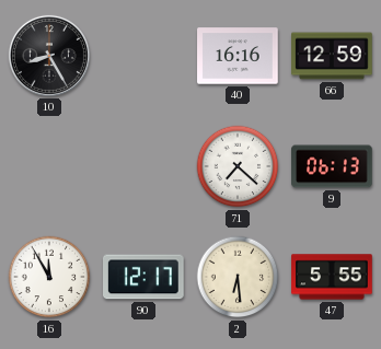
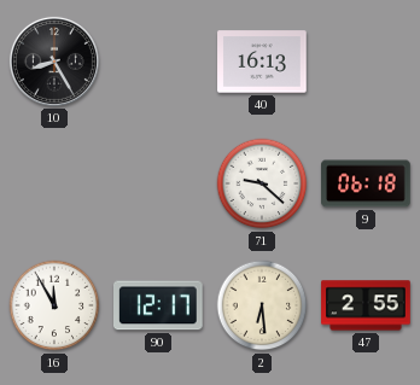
40: 16:16 -> 16:13
66: 12:59 -> none
71: 7:22 -> 9:22
9: 06:13 -> 06:18
47: 5:55 -> 2:55
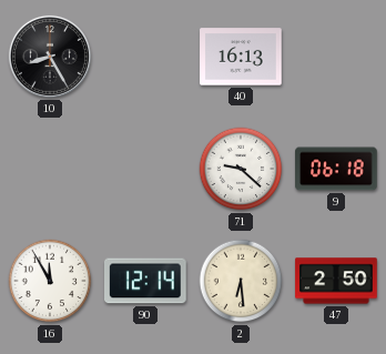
90: 12:17 -> 12:14
47: 2:55 -> 2:50
